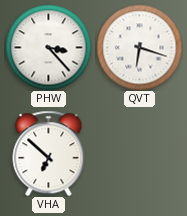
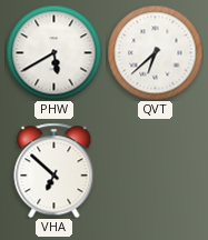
PHW: 3:23 -> 5:40
QVT: 6:18 -> 6:38
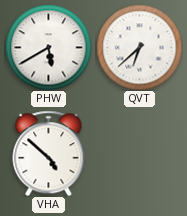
VHA: 6:52 -> 4:52
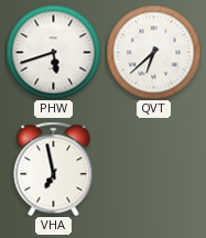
PHW: 5:40 -> 5:42
VHA: 4:52 -> 6:58
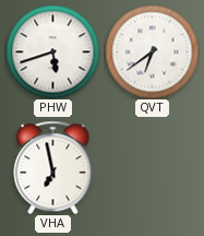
QVT: 6:38 -> 6:39
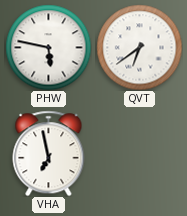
PHW: 5:42 -> 5:47
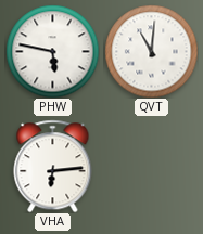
QVT: 6:39 -> 11:01
VHA: 6:58 -> 6:14
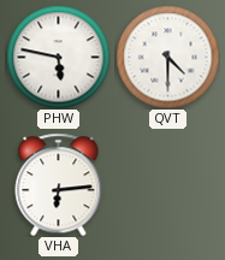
QVT: 11:01 -> 4:30
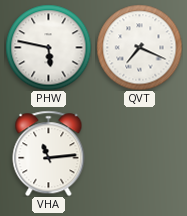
QVT: 4:30 -> 7:19
VHA: 6:14 -> 11:14
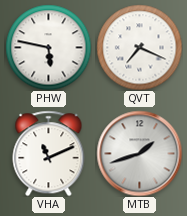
VHA: 11:14 -> 11:11
MTB: none -> 1:42
